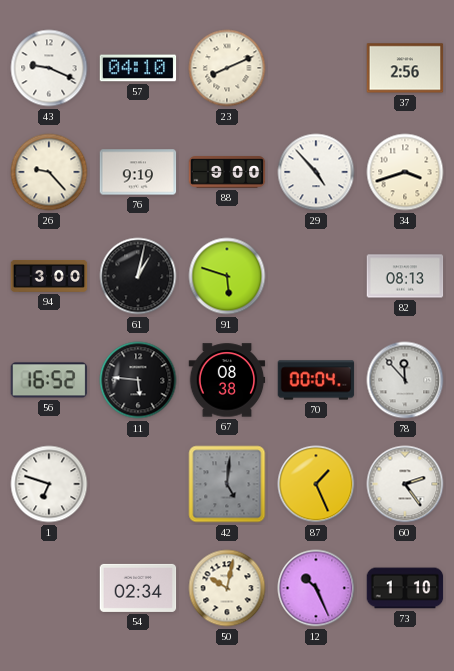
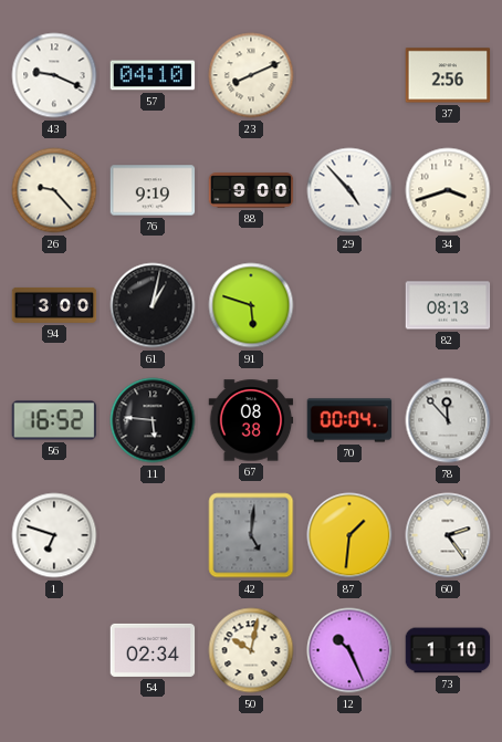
87: 1:26 -> 1:31
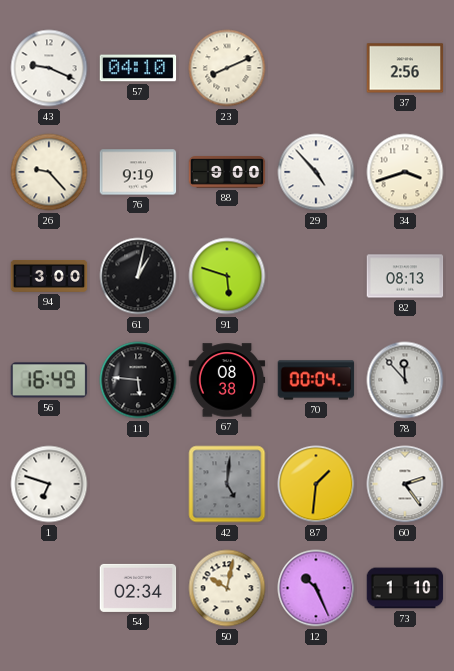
56: 16:52 -> 16:49
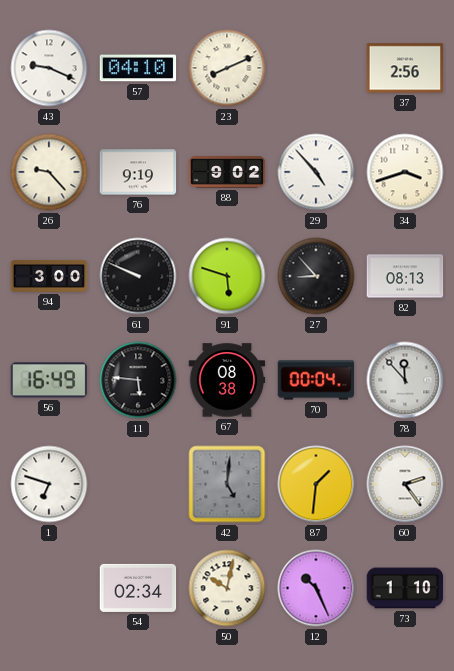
88: 9:00 -> 9:02
61: 1:02 -> 9:49
27: none -> 8:53
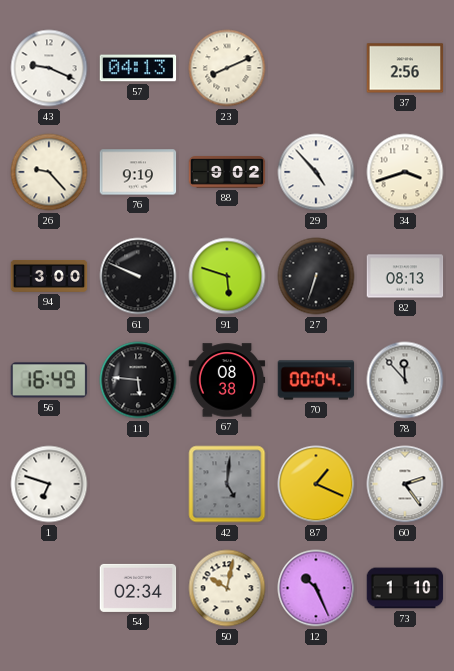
57: 04:10 -> 04:13
27: 8:53 -> 6:33
87: 1:31 -> 1:19
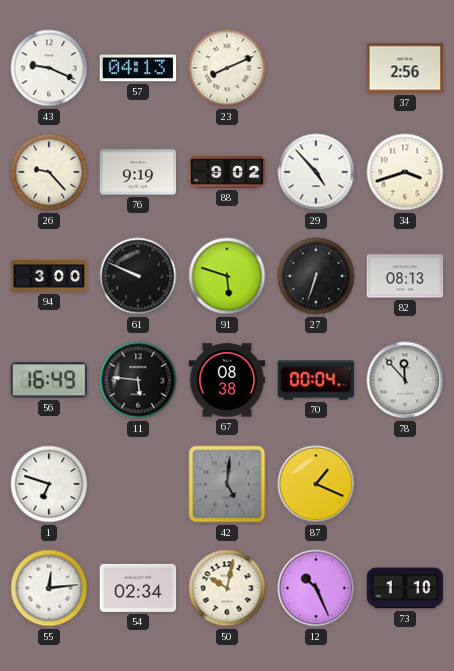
60: 2:24 -> none
55: none -> 12:14
